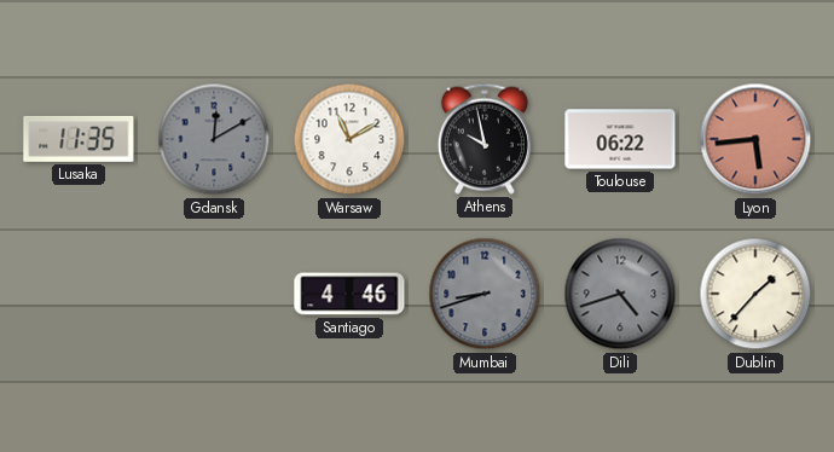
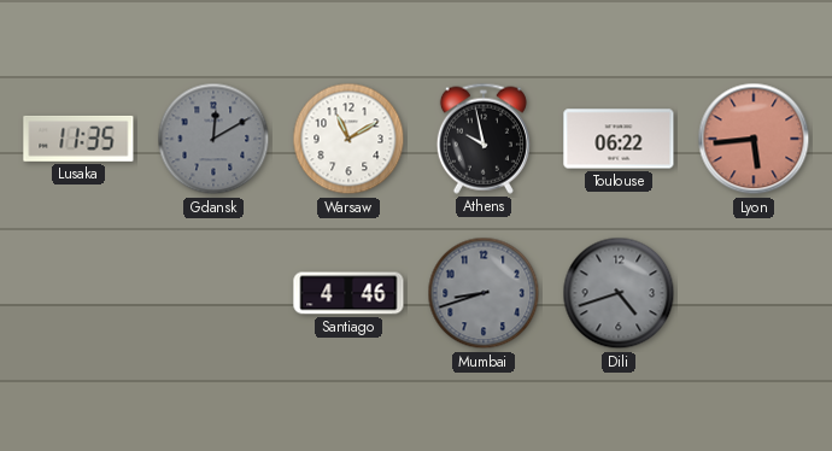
Dublin: 1:37 -> none
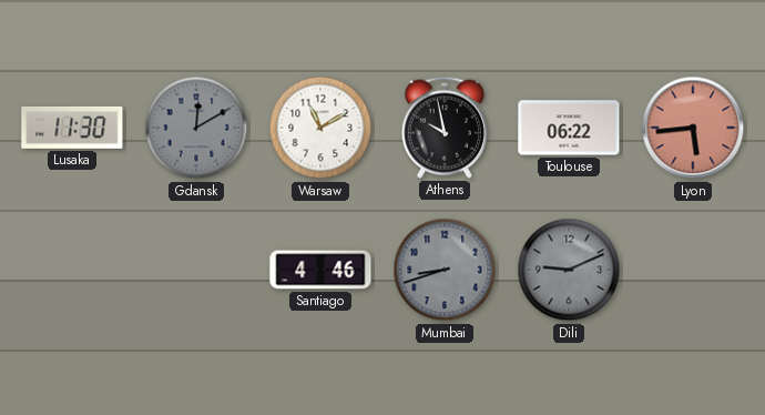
Lusaka: 11:35 -> 11:30
Dili: 4:42 -> 9:11
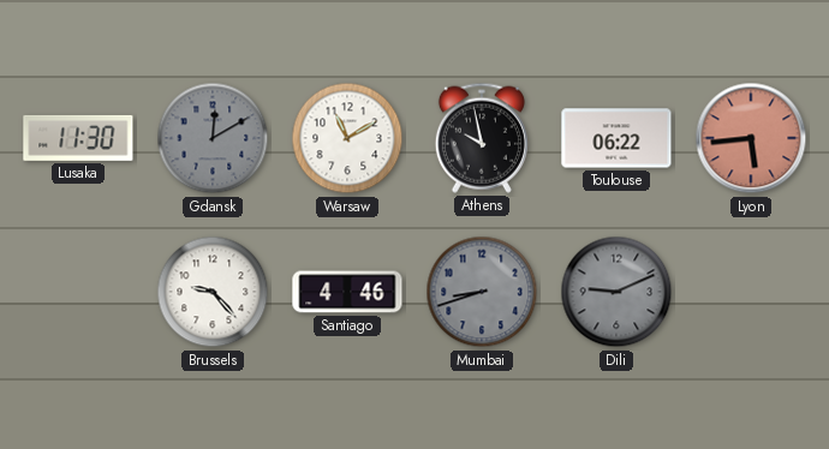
Brussels: none -> 9:23
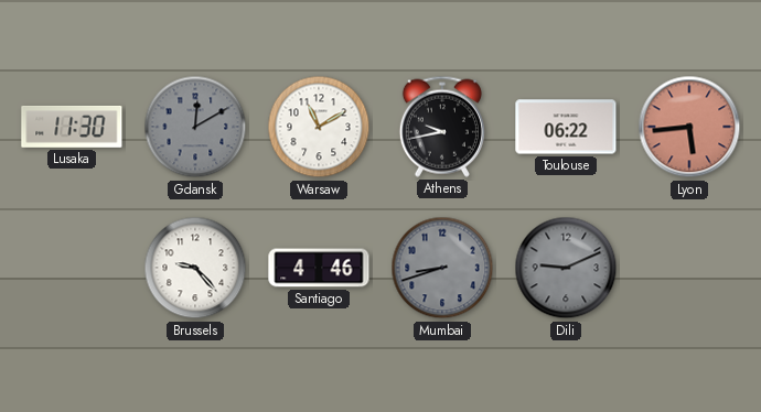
Athens: 9:58 -> 9:43
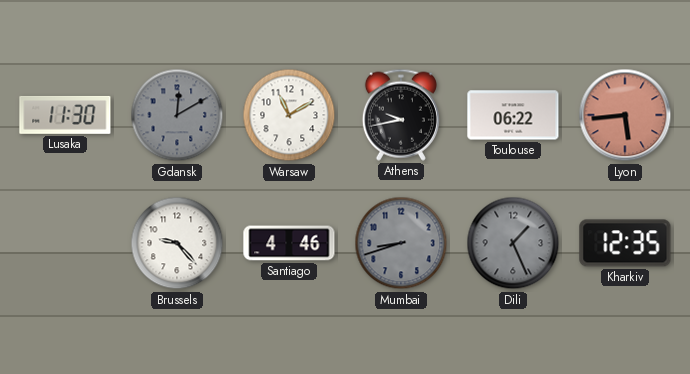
Dili: 9:11 -> 1:26
Kharkiv: none -> 12:35
